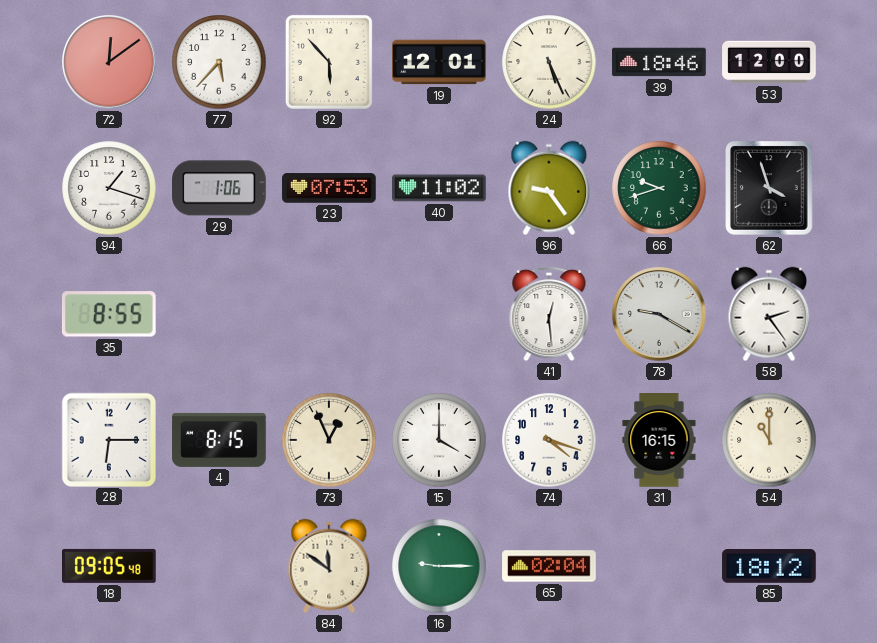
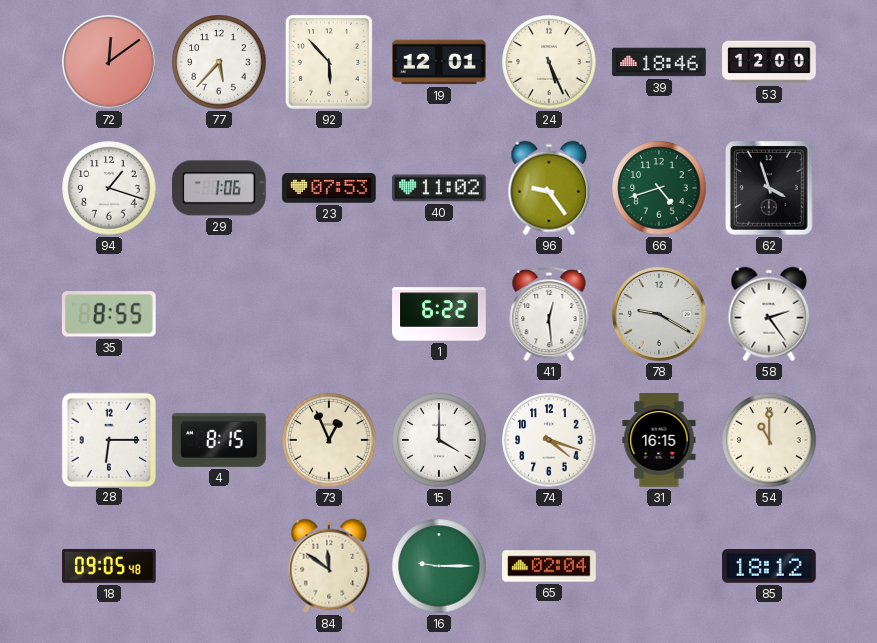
66: 9:42 -> 4:42
1: none -> 6:22
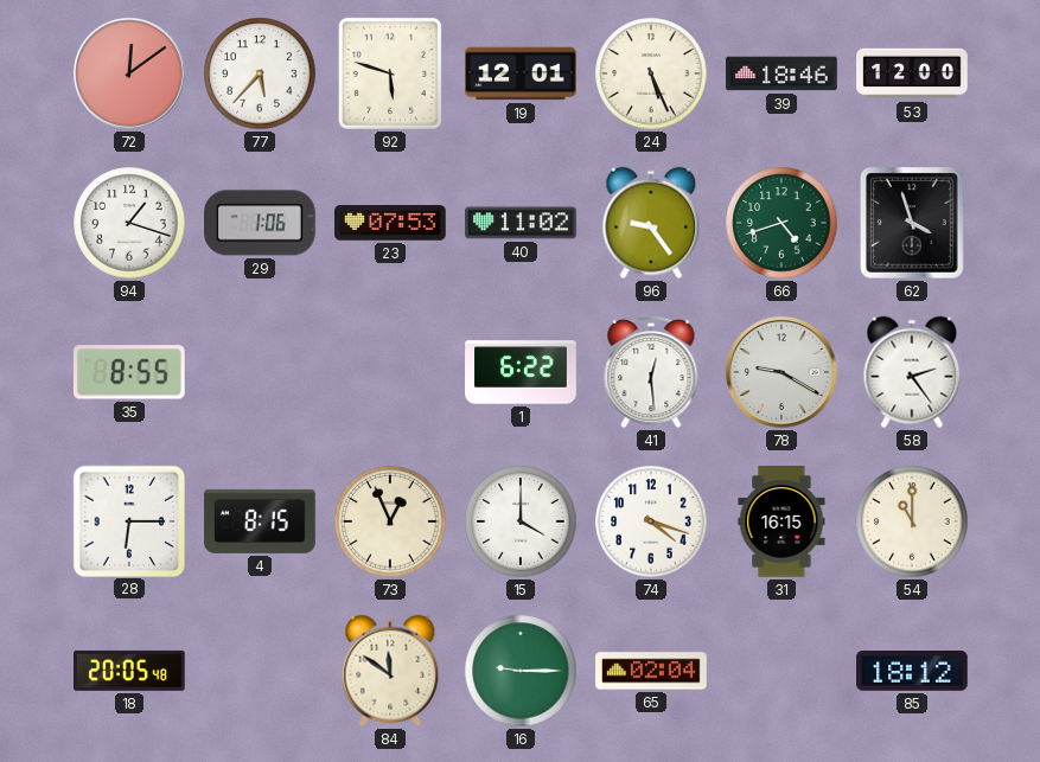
92: 5:53 -> 5:48
18: 09:05 -> 20:05
